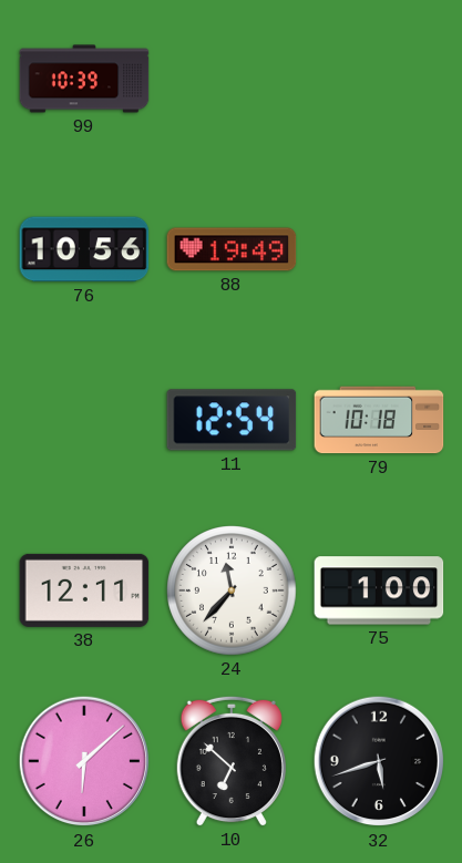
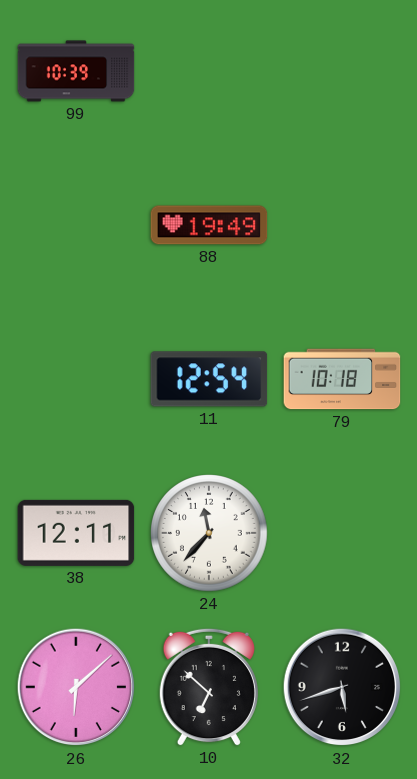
76: 10:56 -> none
75: 1:00 -> none
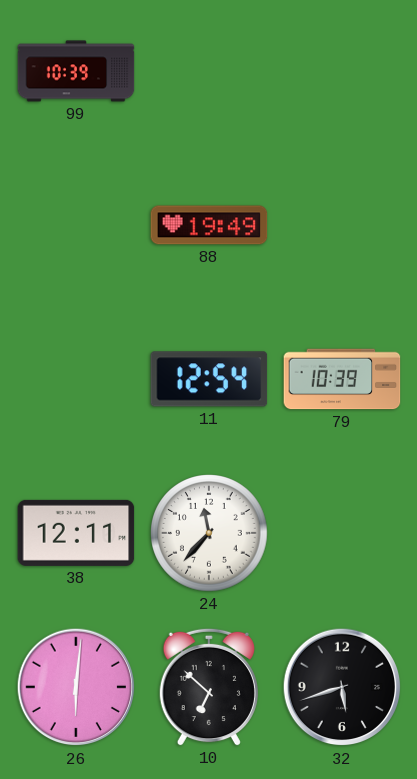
79: 10:18 -> 10:39
26: 6:08 -> 6:01
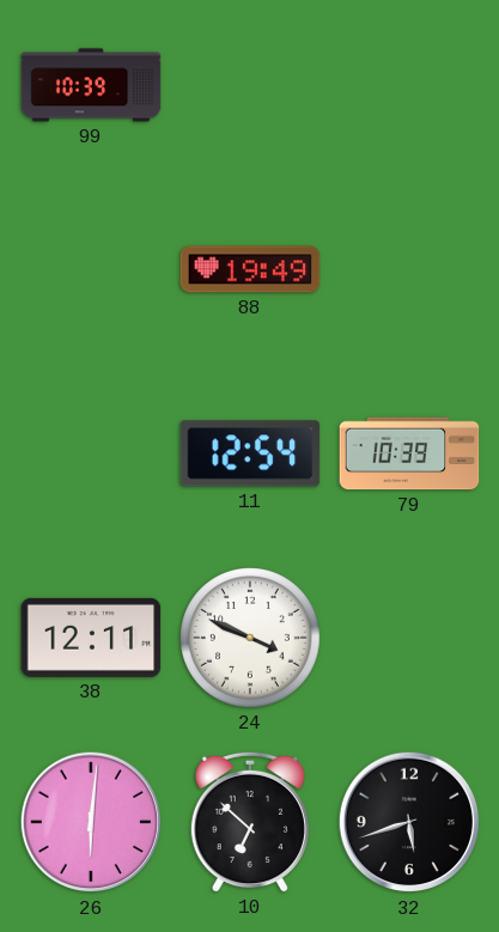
24: 11:37 -> 3:49
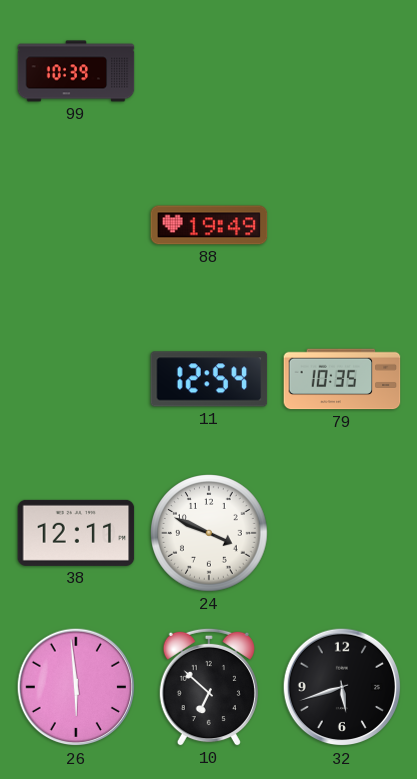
79: 10:39 -> 10:35
26: 6:01 -> 5:59
